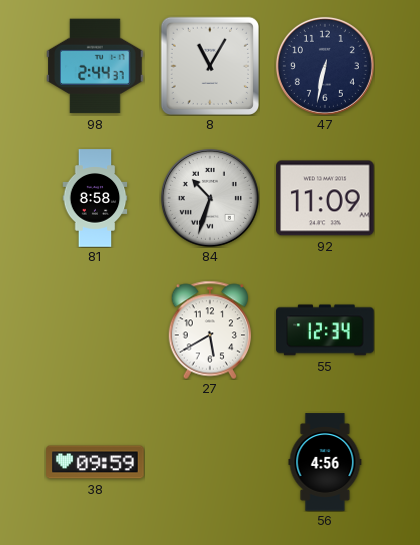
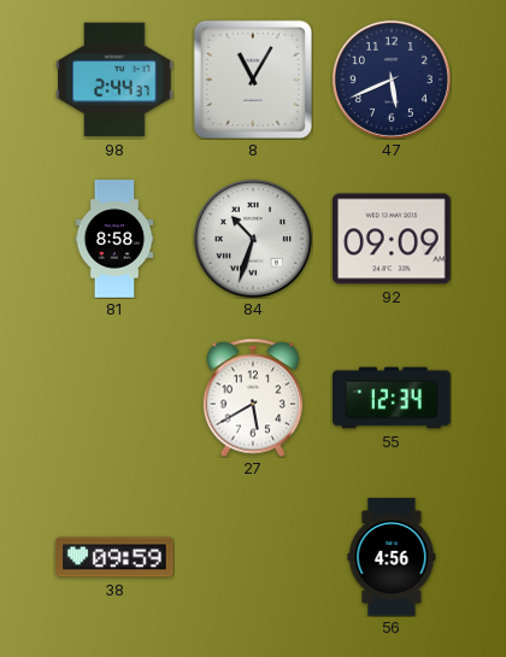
47: 6:32 -> 5:41
92: 11:09 -> 09:09
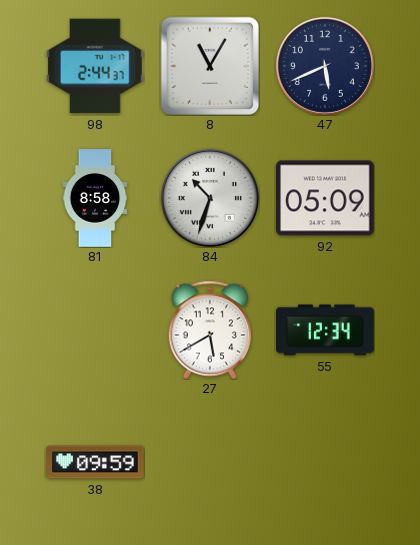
92: 09:09 -> 05:09
56: 4:56 -> none
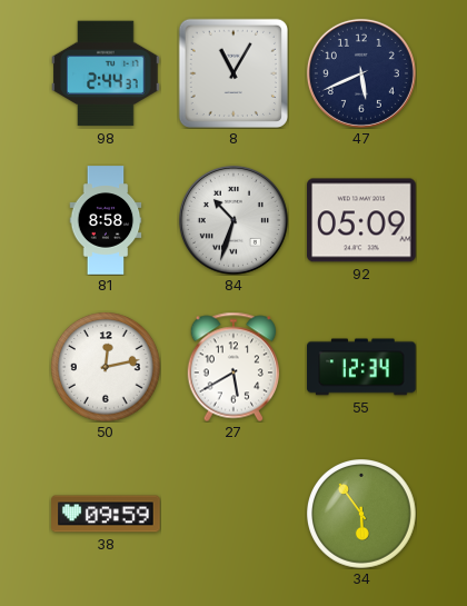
50: none -> 12:13
34: none -> 5:54
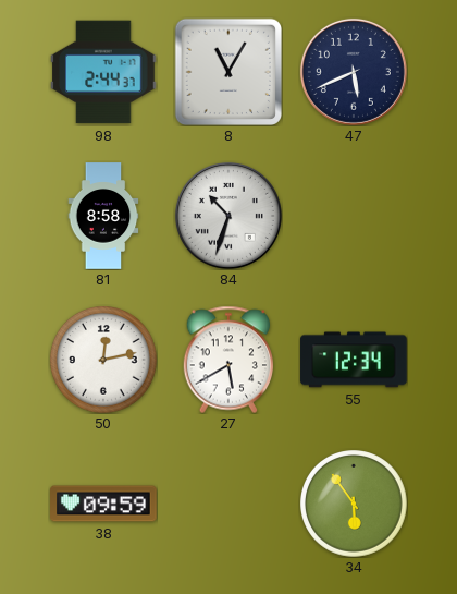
92: 05:09 -> none
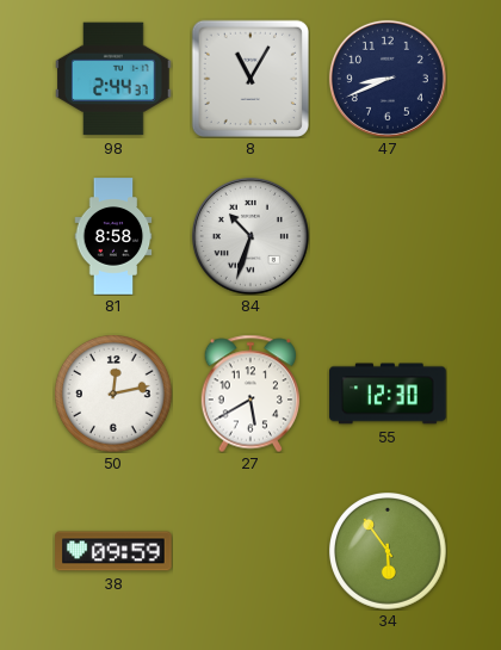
47: 5:41 -> 8:41
55: 12:34 -> 12:30
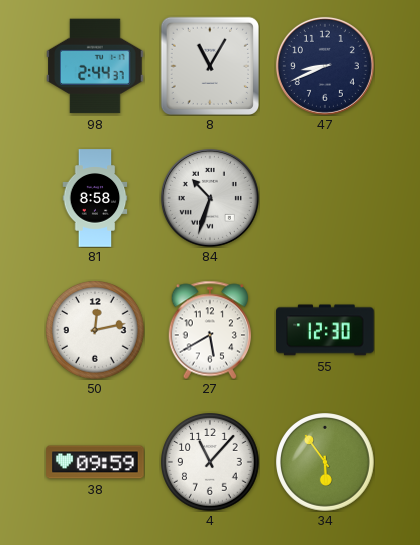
4: none -> 11:07
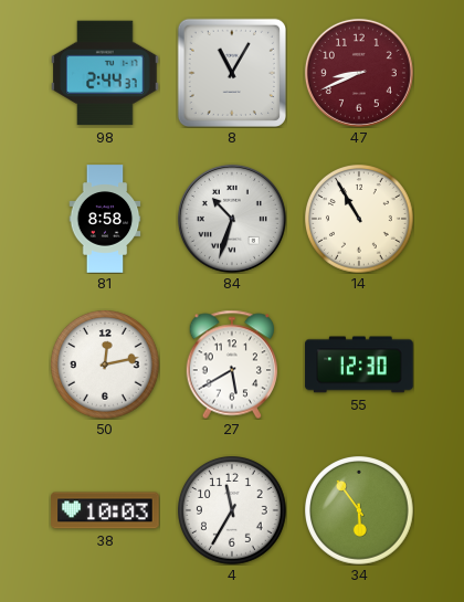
47 dial: navy -> burgundy
14: none -> 10:55
38: 09:59 -> 10:03
4: 11:07 -> 11:35
